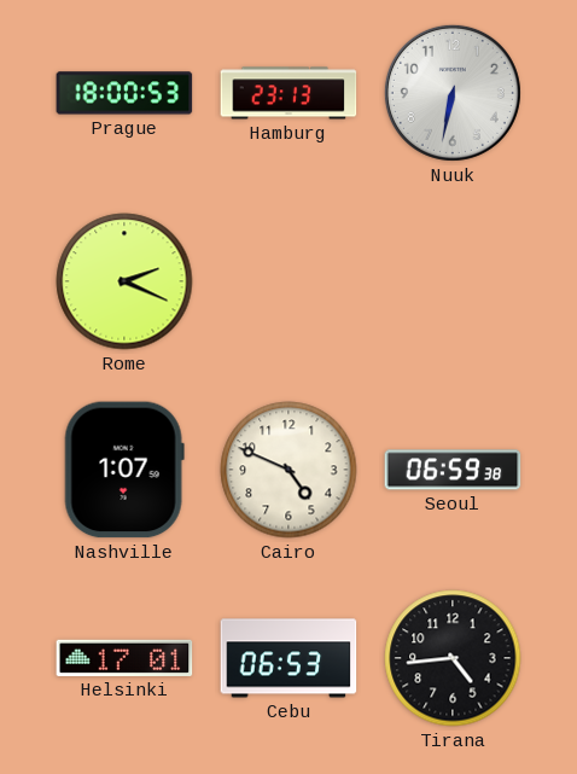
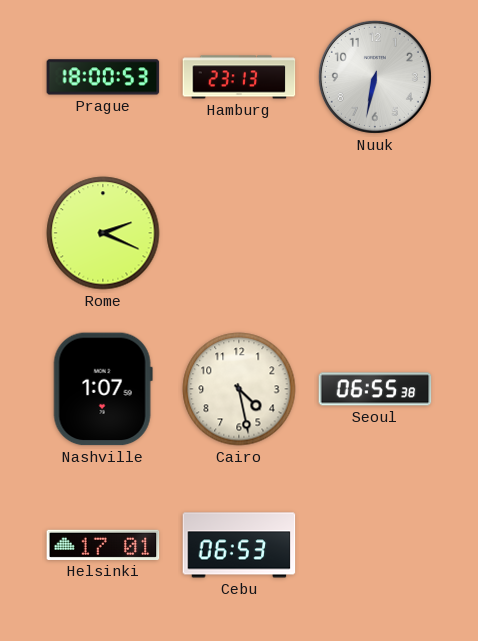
Cairo: 4:49 -> 4:28
Seoul: 06:59 -> 06:55
Tirana: 4:44 -> none
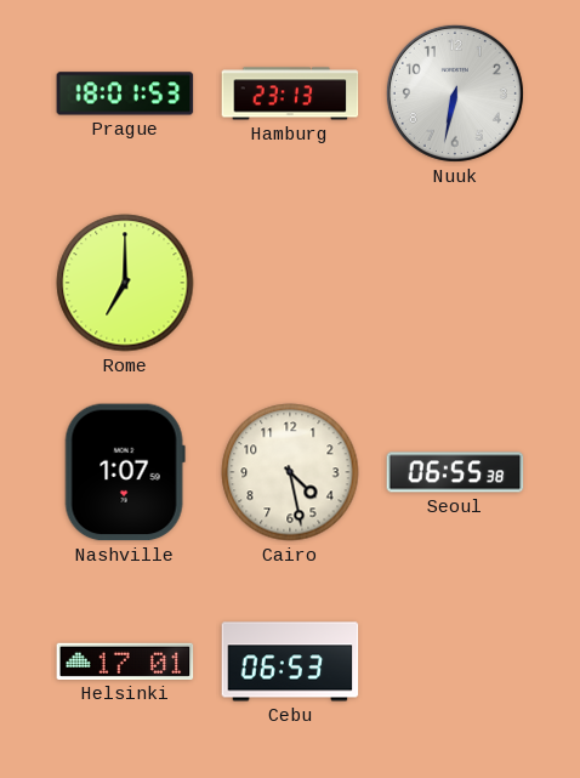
Prague: 18:00 -> 18:01
Rome: 2:19 -> 7:00
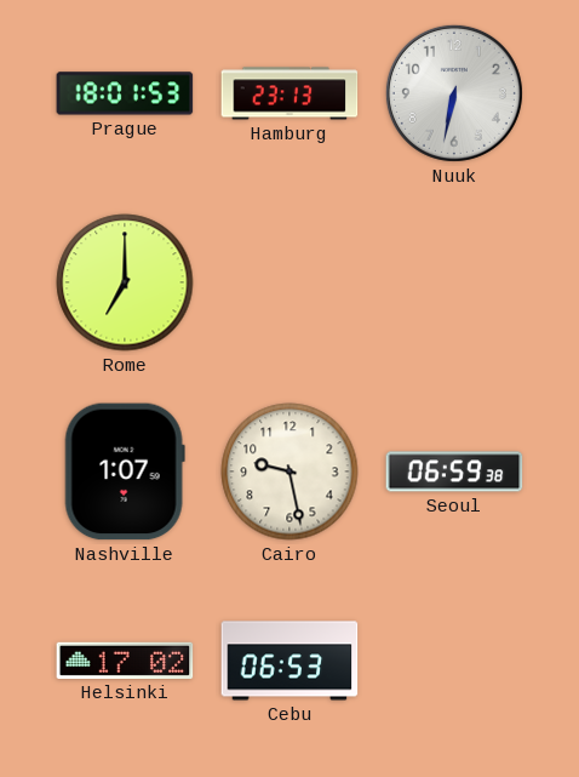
Cairo: 4:28 -> 9:28
Seoul: 06:55 -> 06:59
Helsinki: 17:01 -> 17:02
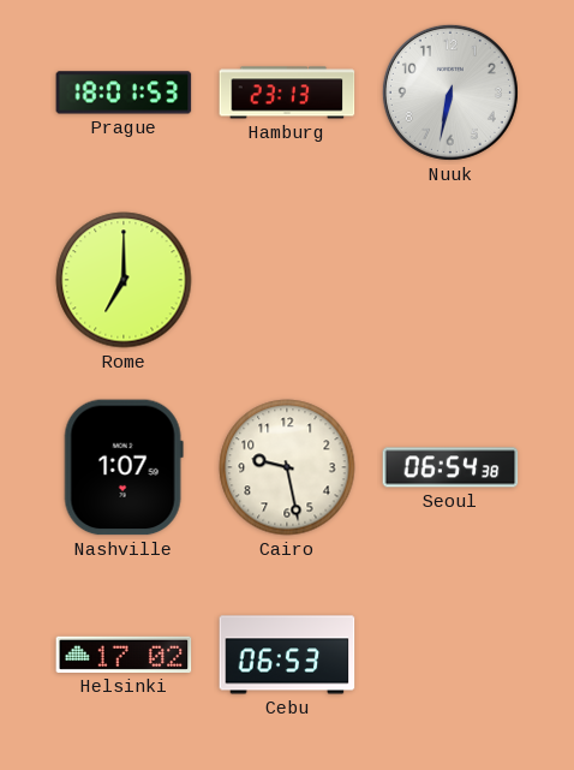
Seoul: 06:59 -> 06:54
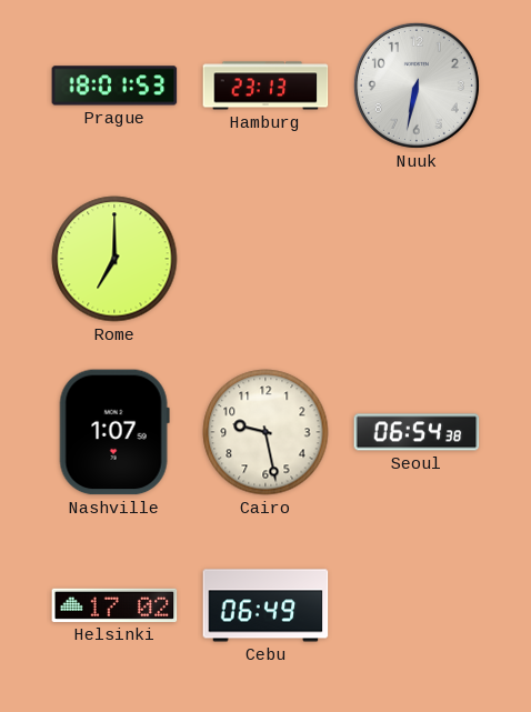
Cebu: 06:53 -> 06:49
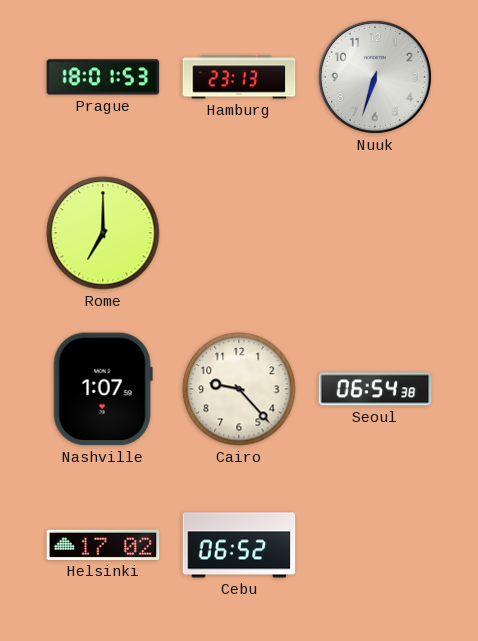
Nuuk: 6:32 -> 6:33
Cairo: 9:28 -> 9:23
Cebu: 06:49 -> 06:52
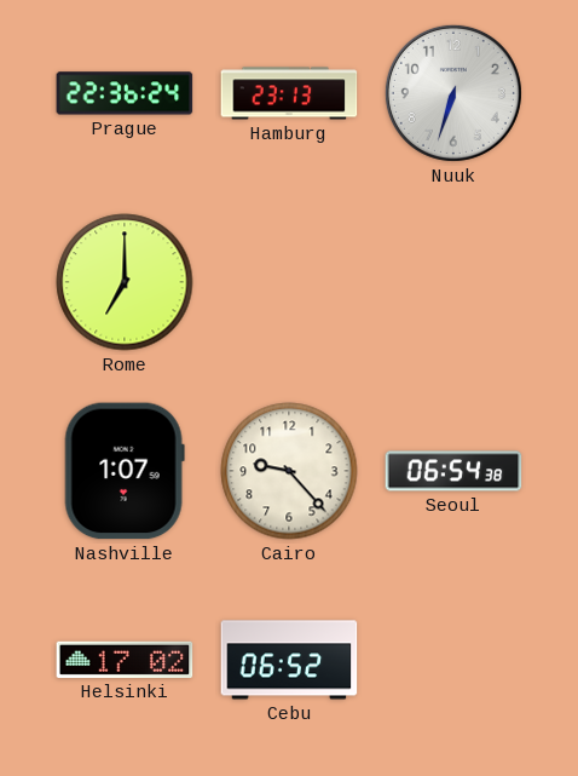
Prague: 18:01 -> 22:36
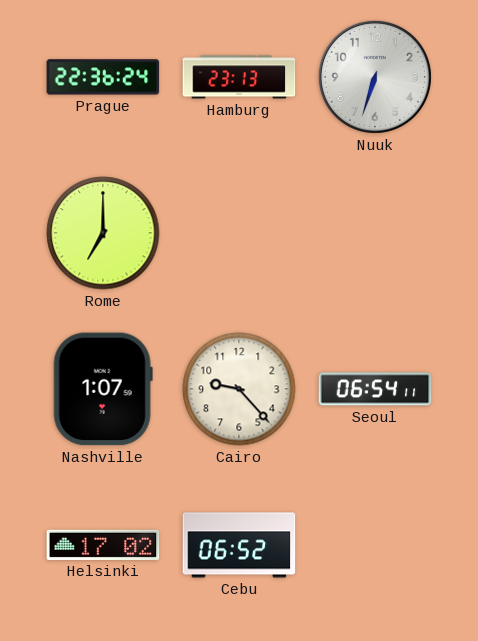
Seoul: 06:54:38 -> 06:54:11
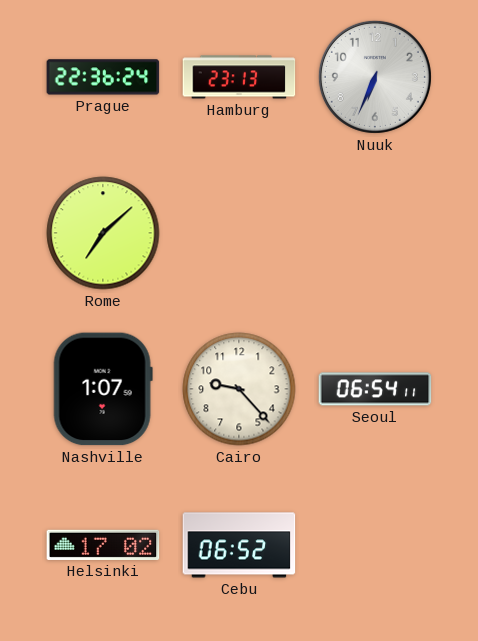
Nuuk: 6:33 -> 6:34
Rome: 7:00 -> 7:08
